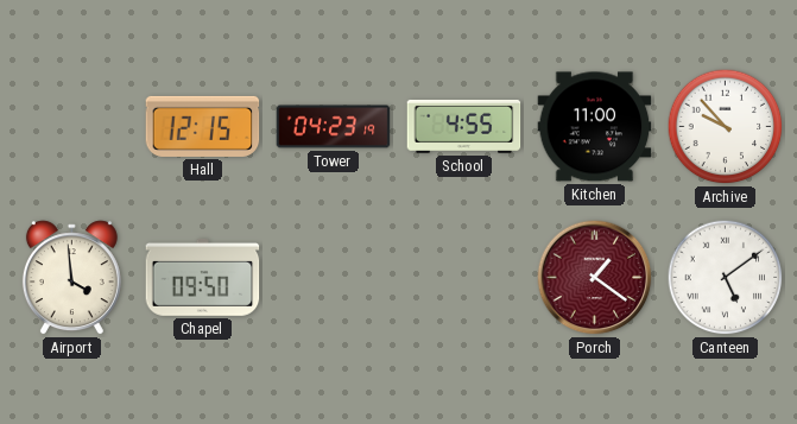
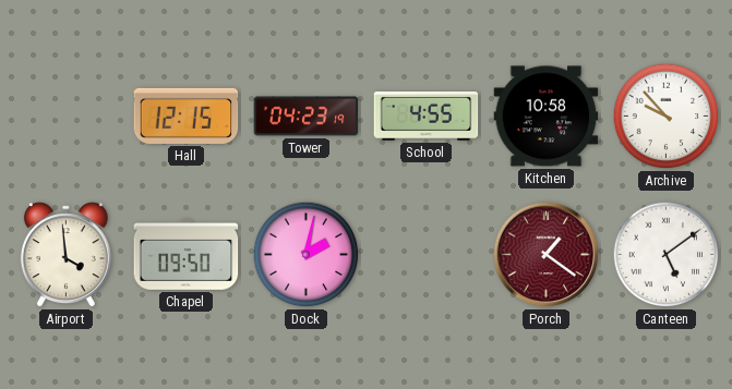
Kitchen: 11:00 -> 10:58
Dock: none -> 2:02
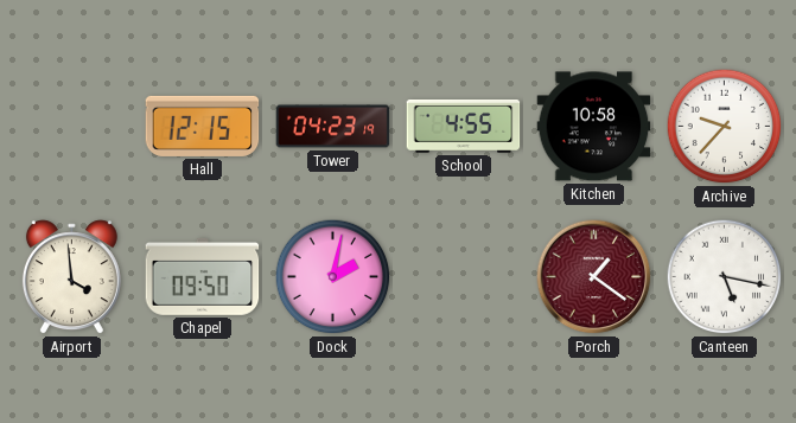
Archive: 9:53 -> 9:37
Canteen: 5:09 -> 5:17
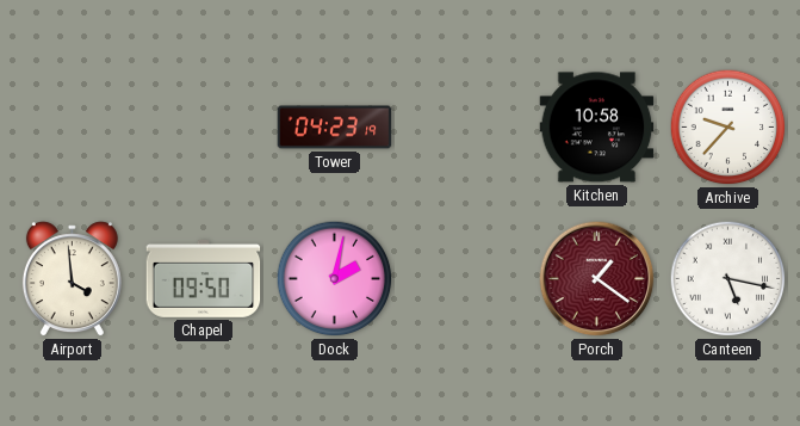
Hall: 12:15 -> none
School: 4:55 -> none
